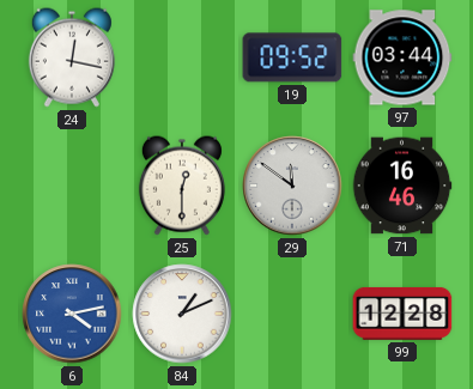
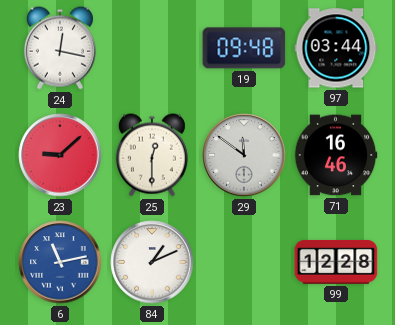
19: 09:52 -> 09:48
23: none -> 9:08
6: 4:13 -> 11:13
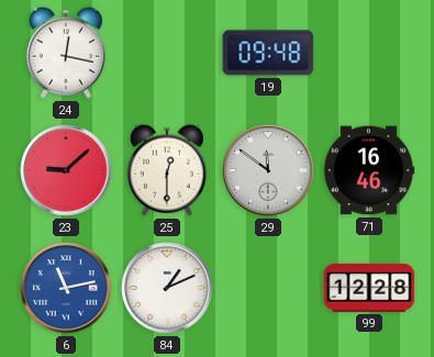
97: 03:44 -> none
